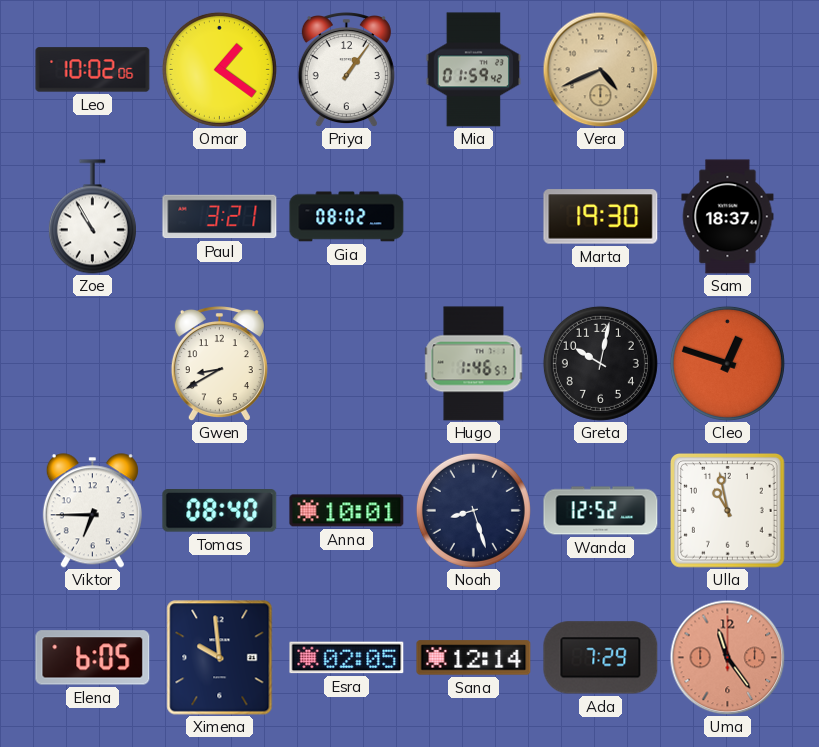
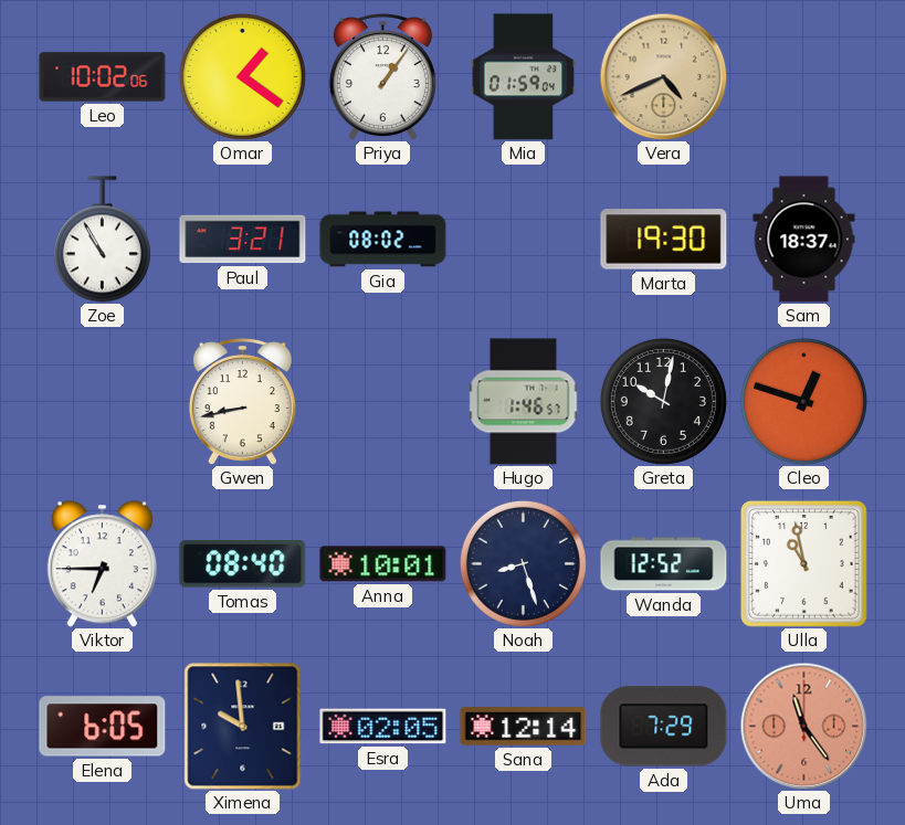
Mia: 01:59:42 -> 01:59:04
Gwen: 8:40 -> 8:43
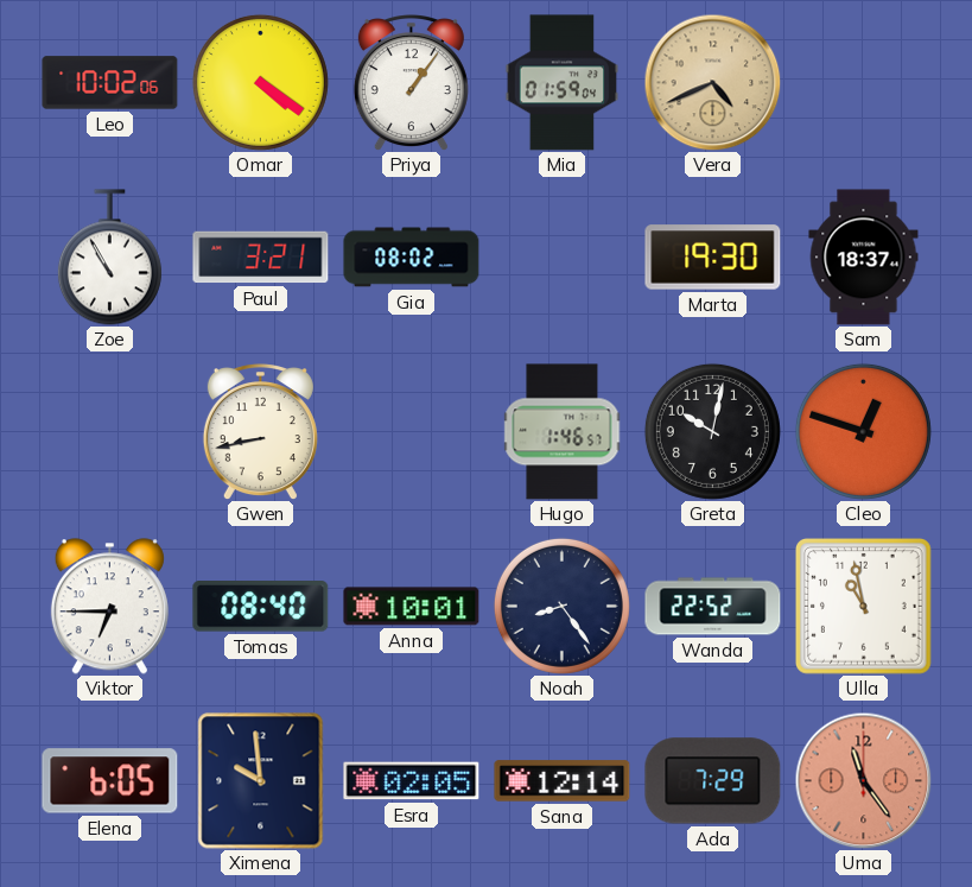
Omar: 1:21 -> 4:21
Noah: 8:27 -> 8:24
Wanda: 12:52 -> 22:52
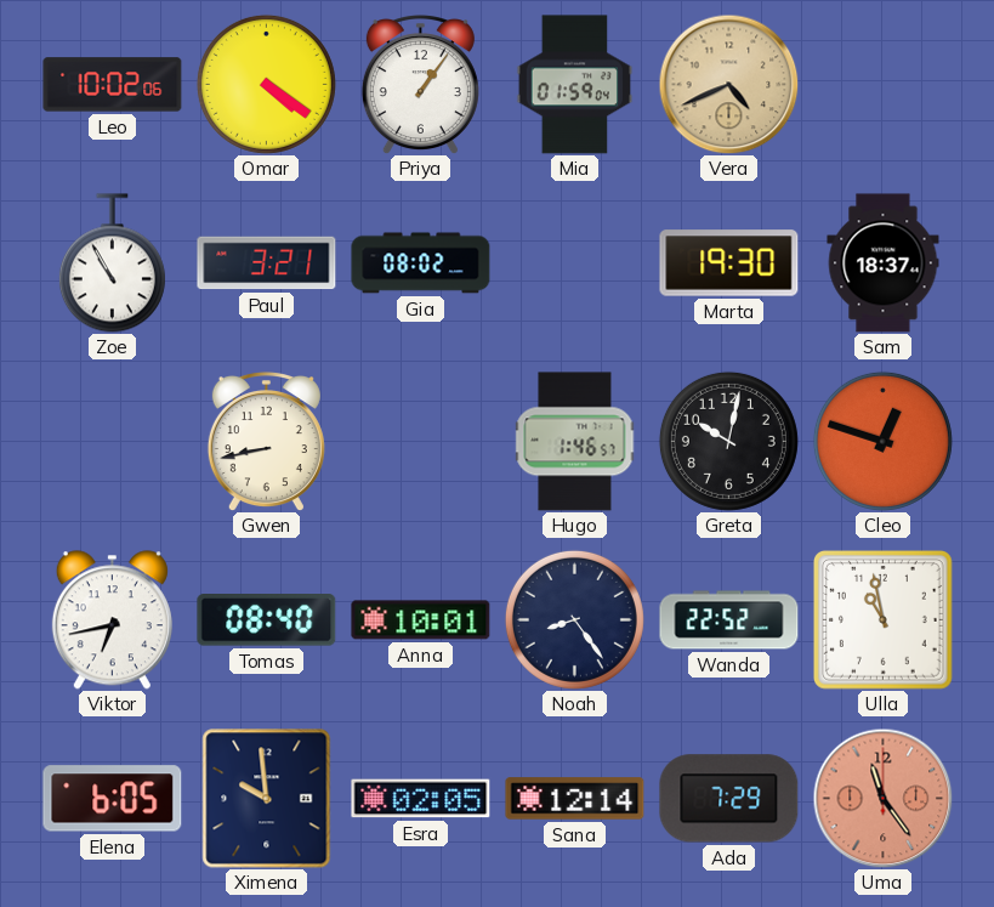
Viktor: 6:45 -> 6:43
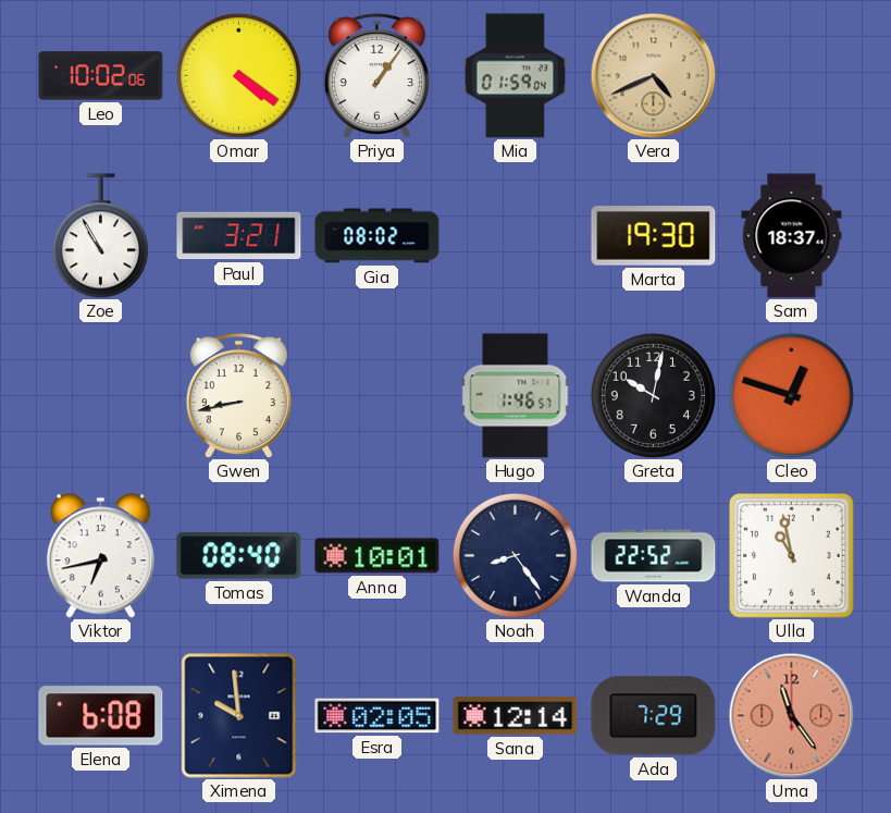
Elena: 6:05 -> 6:08
